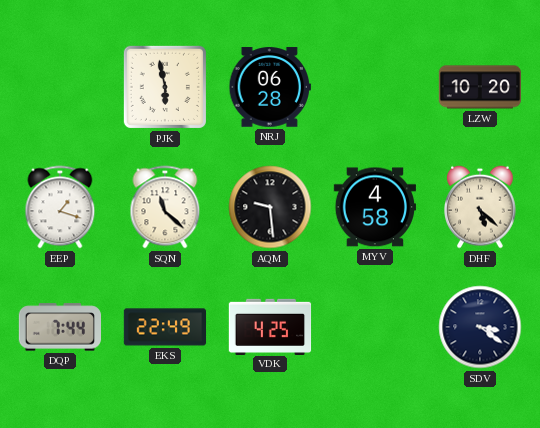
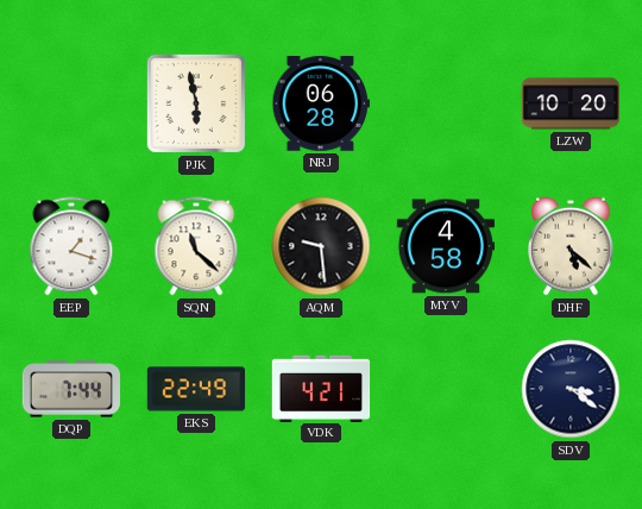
VDK: 4:25 -> 4:21
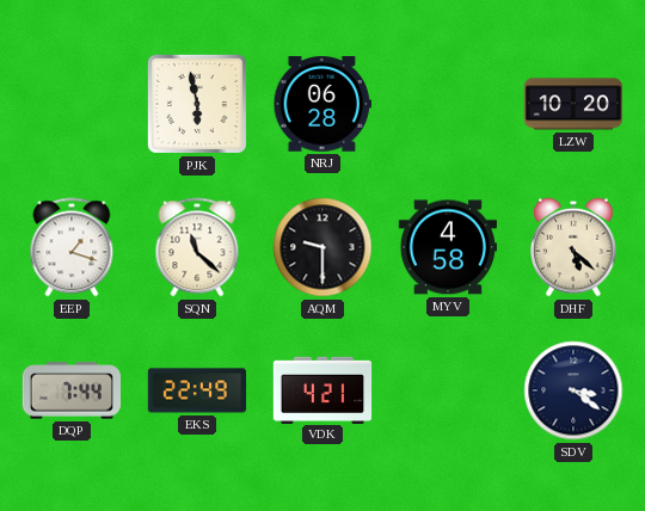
AQM: 9:29 -> 9:30
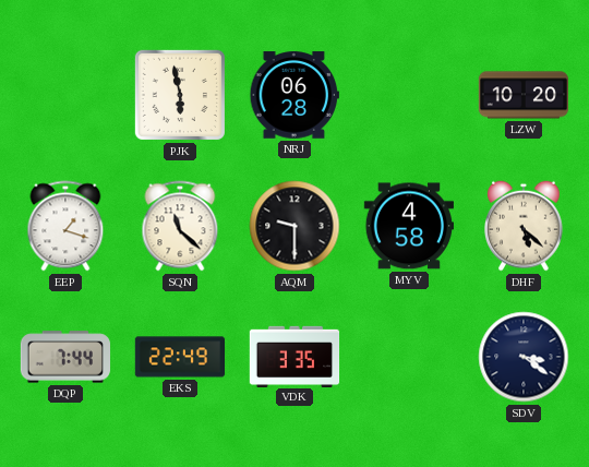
VDK: 4:21 -> 3:35
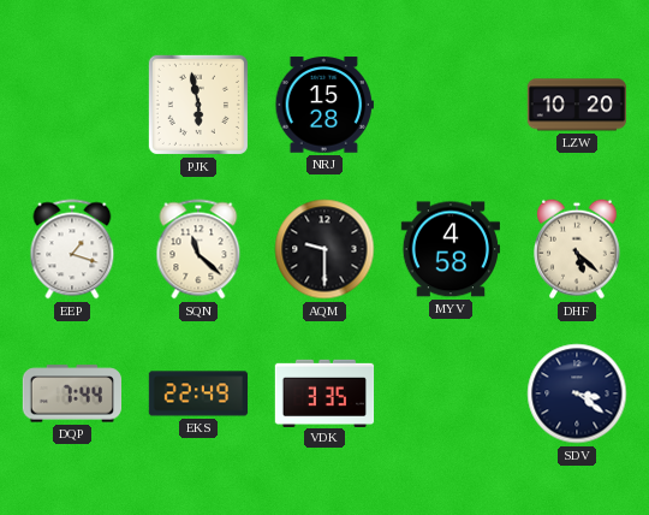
NRJ: 06:28 -> 15:28
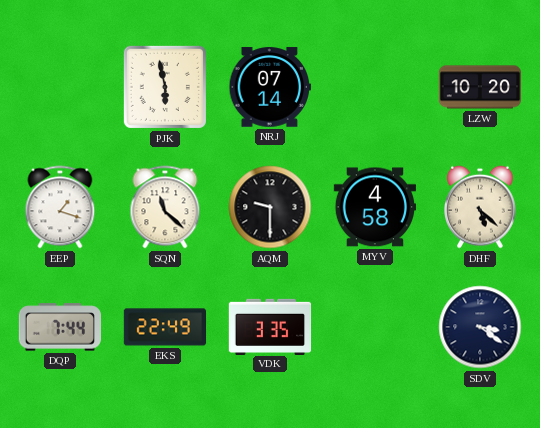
NRJ: 15:28 -> 07:14
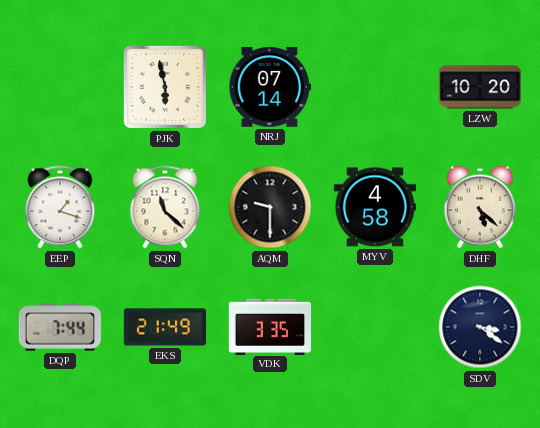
EKS: 22:49 -> 21:49
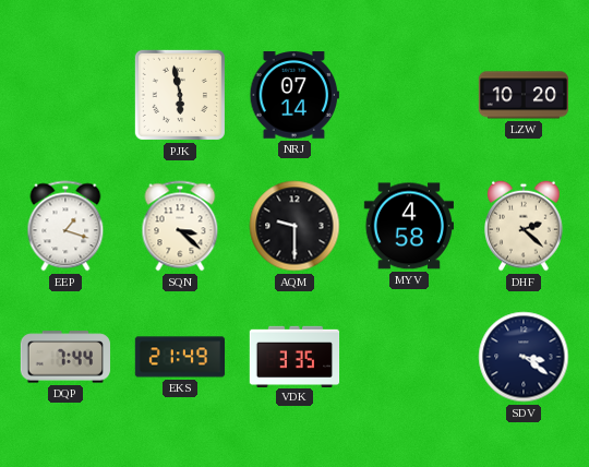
SQN: 11:22 -> 3:22
DHF: 5:22 -> 2:22
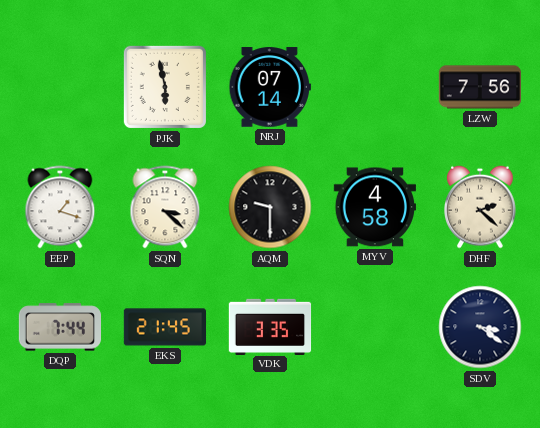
LZW: 10:20 -> 7:56
EKS: 21:49 -> 21:45
